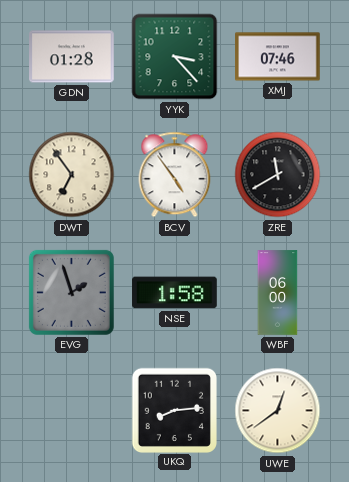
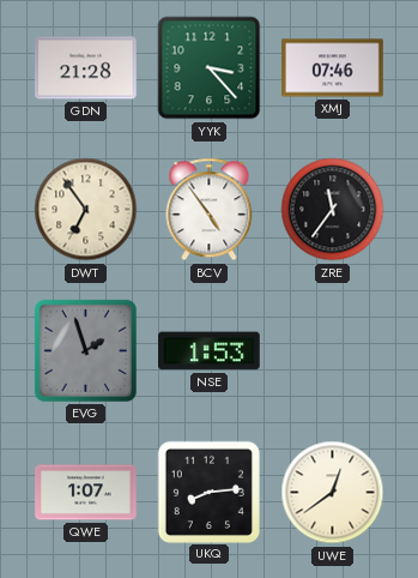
GDN: 01:28 -> 21:28
ZRE: 11:40 -> 11:36
NSE: 1:58 -> 1:53
WBF: 06:00 -> none
QWE: none -> 1:07
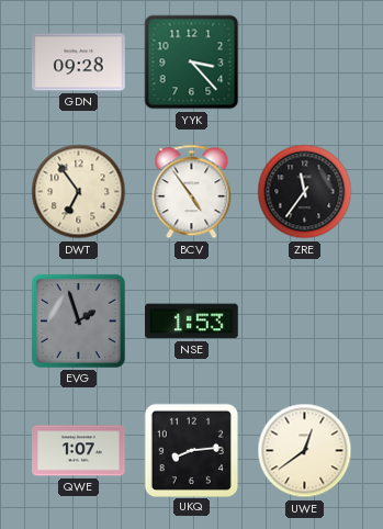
GDN: 21:28 -> 09:28
XMJ: 07:46 -> none
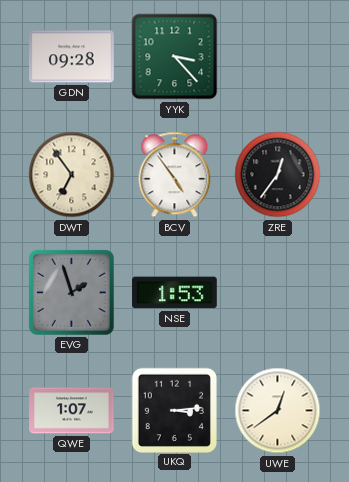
ZRE: 11:36 -> 12:36
UKQ: 8:14 -> 3:14
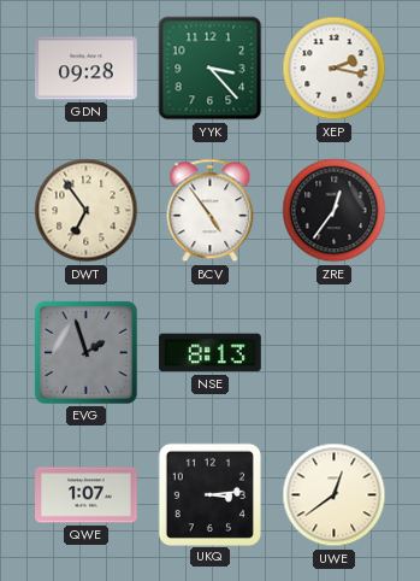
XEP: none -> 2:17
NSE: 1:53 -> 8:13
